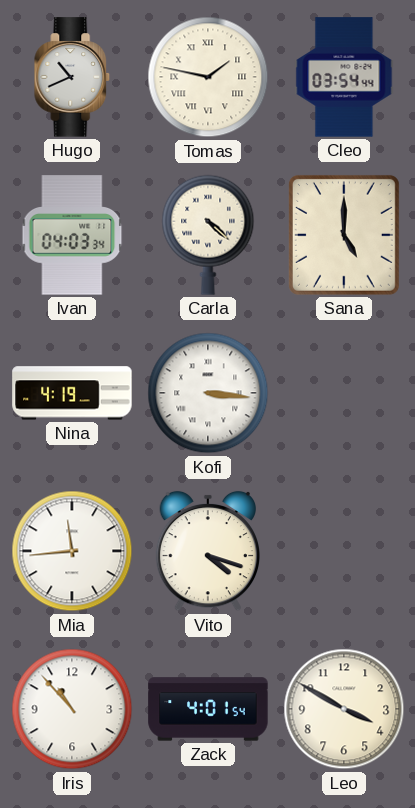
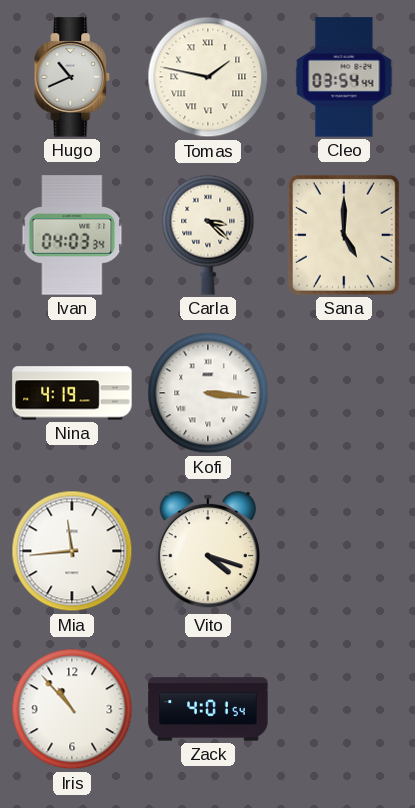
Carla: 4:22 -> 3:22
Leo: 3:50 -> none
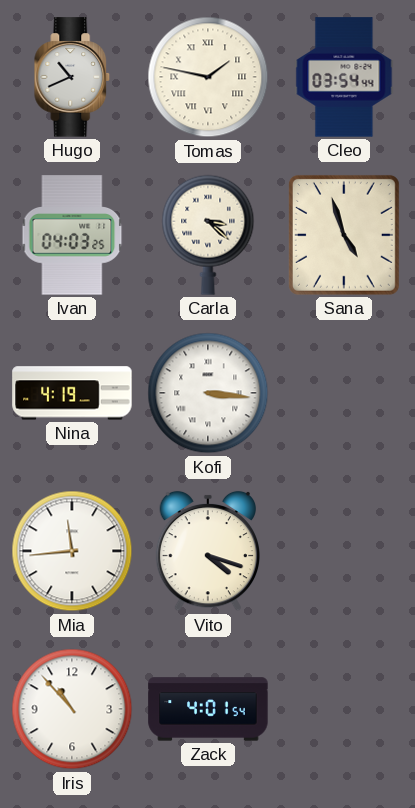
Ivan: 04:03:34 -> 04:03:25
Sana: 5:00 -> 4:57
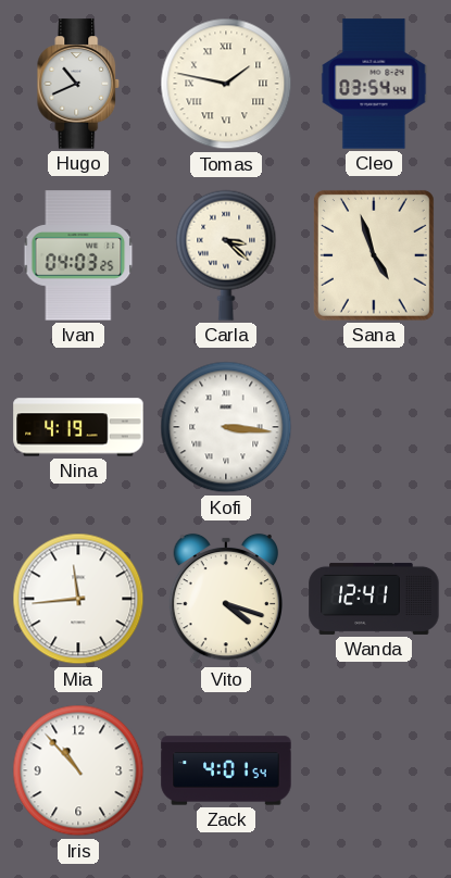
Wanda: none -> 12:41
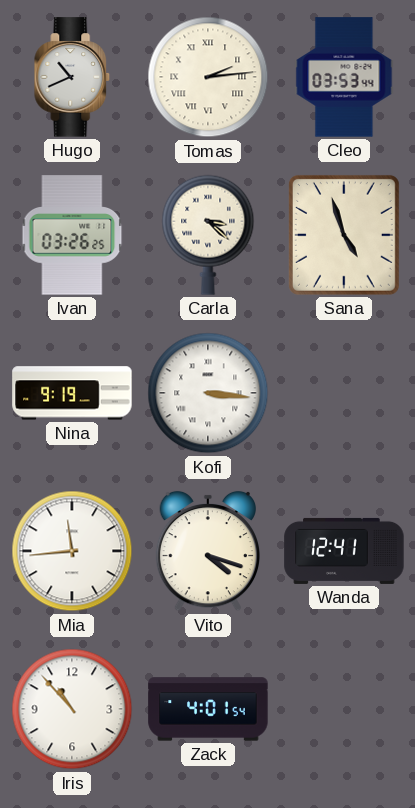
Tomas: 1:47 -> 2:14
Cleo: 03:54 -> 03:53
Ivan: 04:03 -> 03:26
Nina: 4:19 -> 9:19
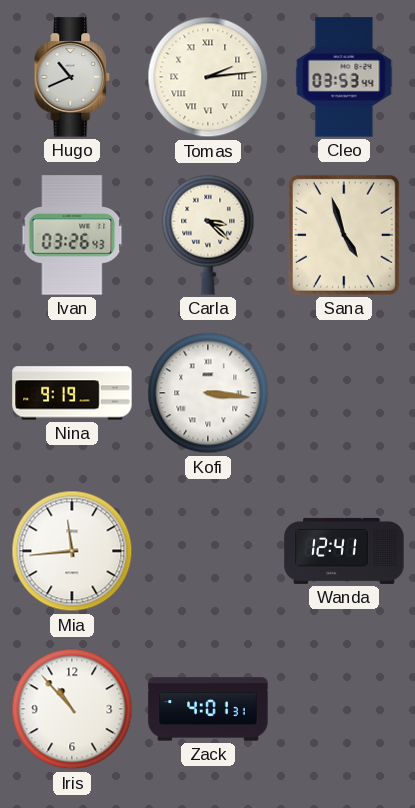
Ivan: 03:26:25 -> 03:26:43
Vito: 4:18 -> none
Zack: 4:01:54 -> 4:01:31
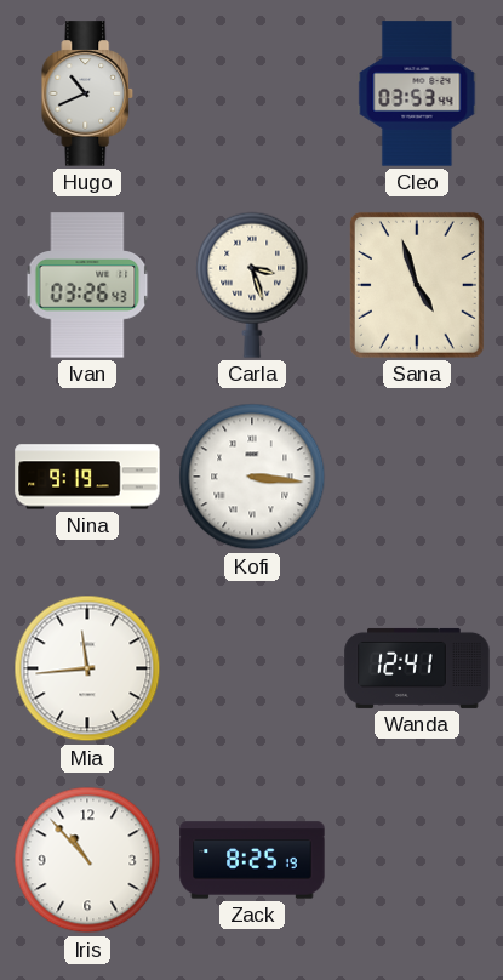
Tomas: 2:14 -> none
Carla: 3:22 -> 3:27
Zack: 4:01 -> 8:25
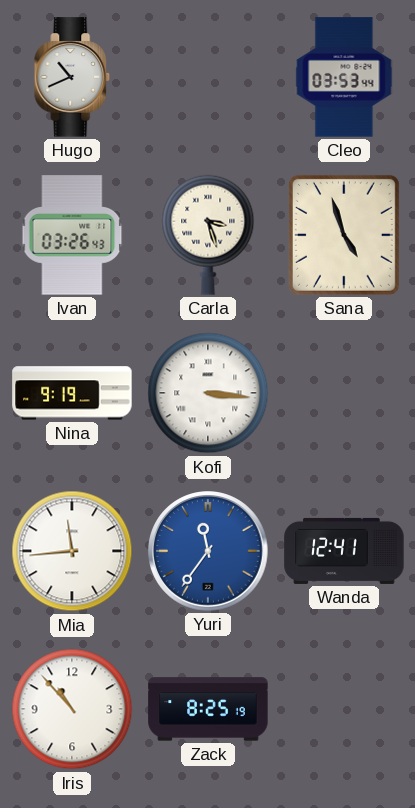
Yuri: none -> 11:36
